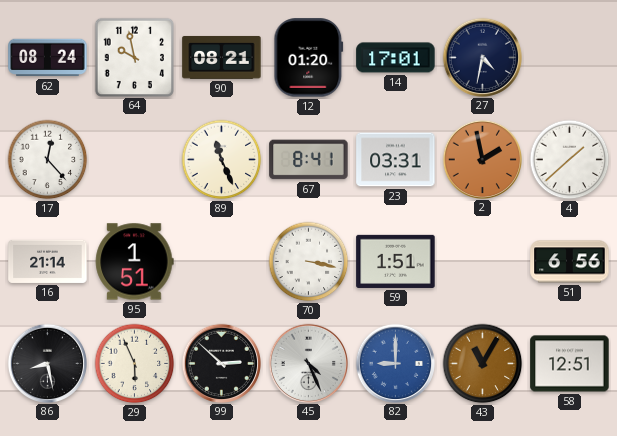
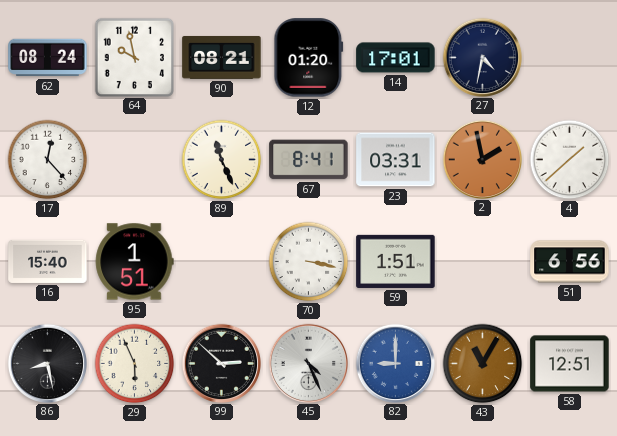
16: 21:14 -> 15:40
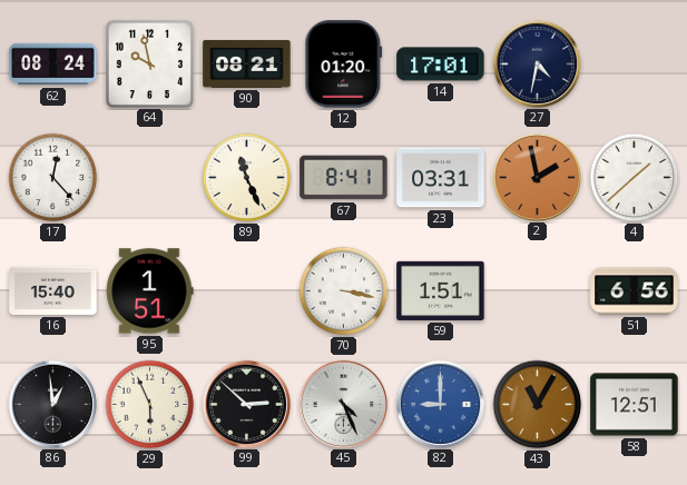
86: 8:28 -> 12:59
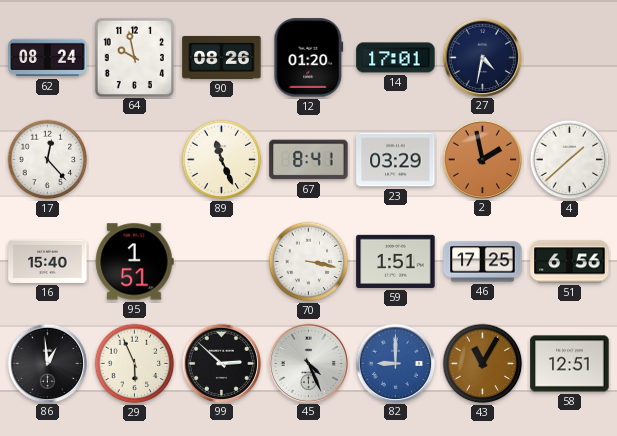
90: 08:21 -> 08:26
23: 03:31 -> 03:29
46: none -> 17:25
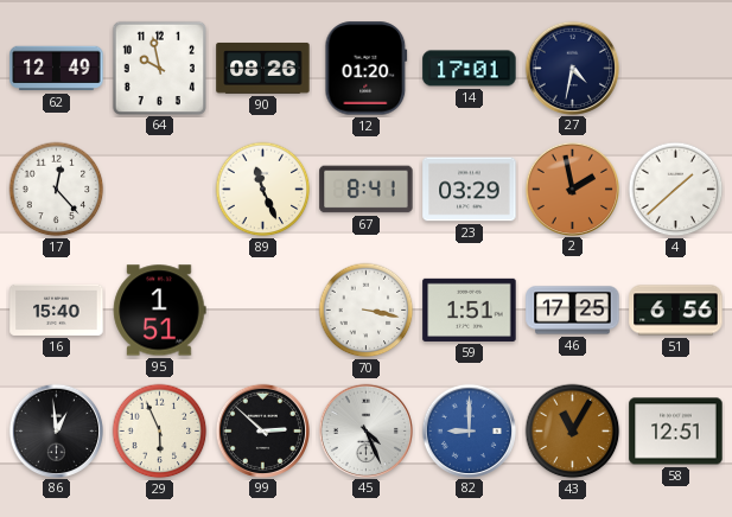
62: 08:24 -> 12:49
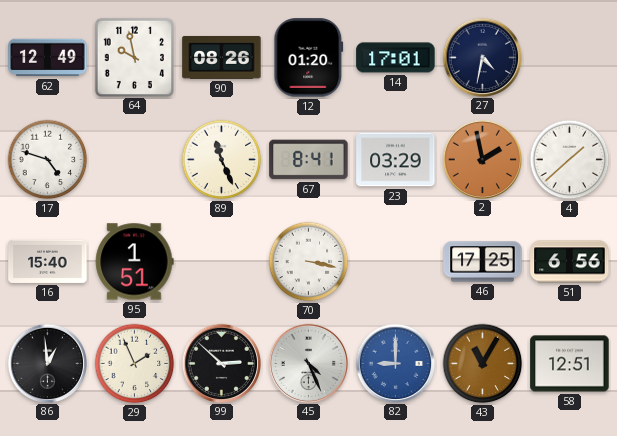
17: 12:23 -> 4:48
59: 1:51 -> none
29: 5:56 -> 1:56
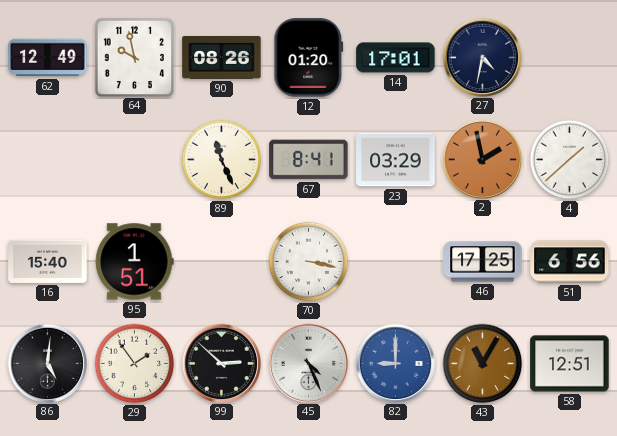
17: 4:48 -> none
86: 12:59 -> 5:01
29: 1:56 -> 1:54
